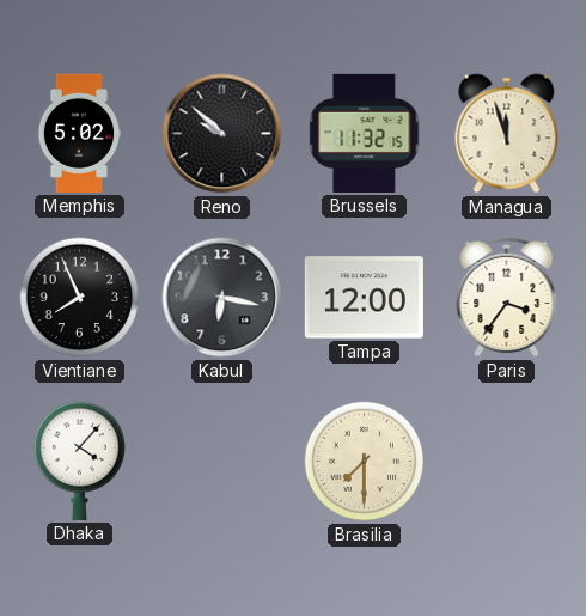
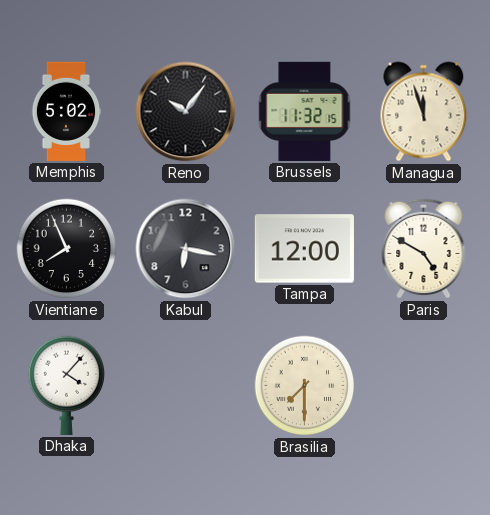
Reno: 9:52 -> 10:06
Paris: 3:36 -> 4:50
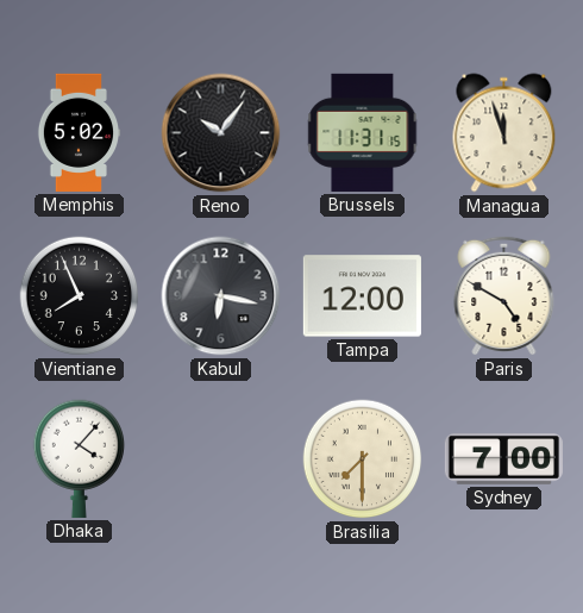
Brussels: 11:32 -> 11:31
Sydney: none -> 7:00
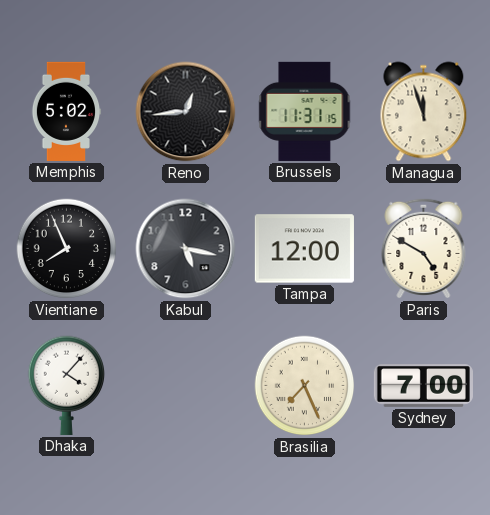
Reno: 10:06 -> 12:44
Kabul: 6:17 -> 5:17
Brasilia: 7:30 -> 7:26
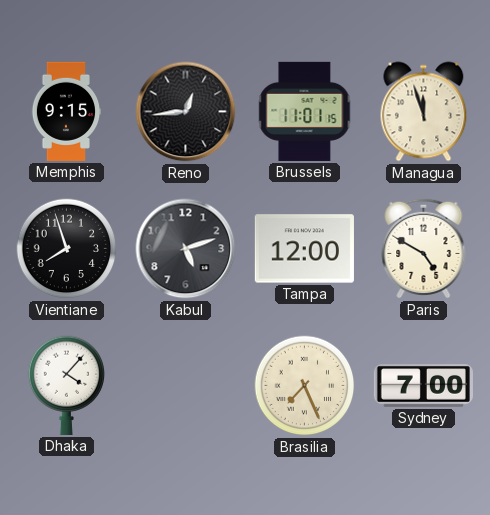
Memphis: 5:02 -> 9:15
Brussels: 11:31 -> 11:01
Vientiane: 7:56 -> 7:57
Kabul: 5:17 -> 5:12
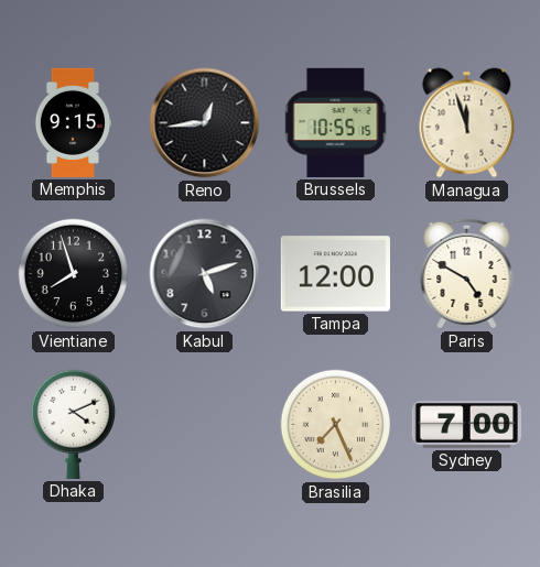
Brussels: 11:01 -> 10:55
Dhaka: 4:07 -> 4:11
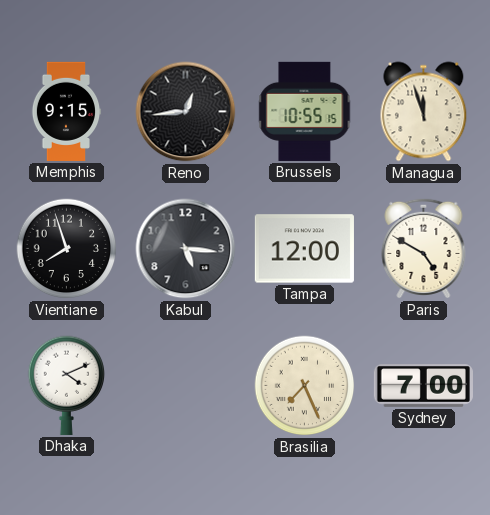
Kabul: 5:12 -> 5:16
